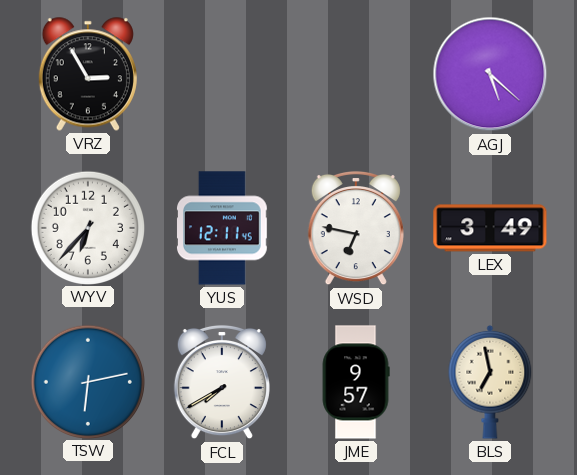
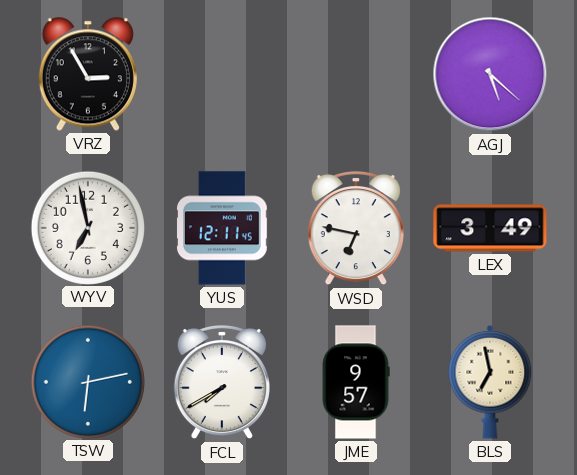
WYV: 6:37 -> 6:58
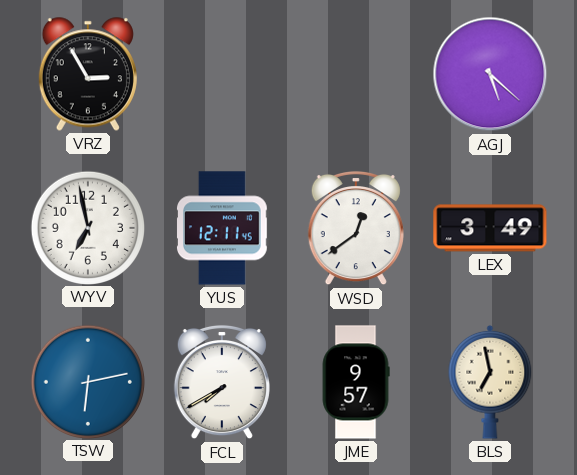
WSD: 6:47 -> 12:39
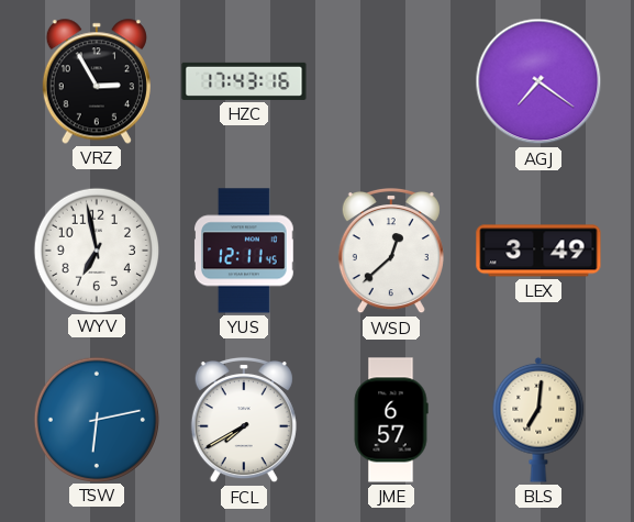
HZC: none -> 17:43
AGJ: 5:22 -> 7:21
WSD: 12:39 -> 12:38
JME: 9:57 -> 6:57
BLS: 6:58 -> 7:01
